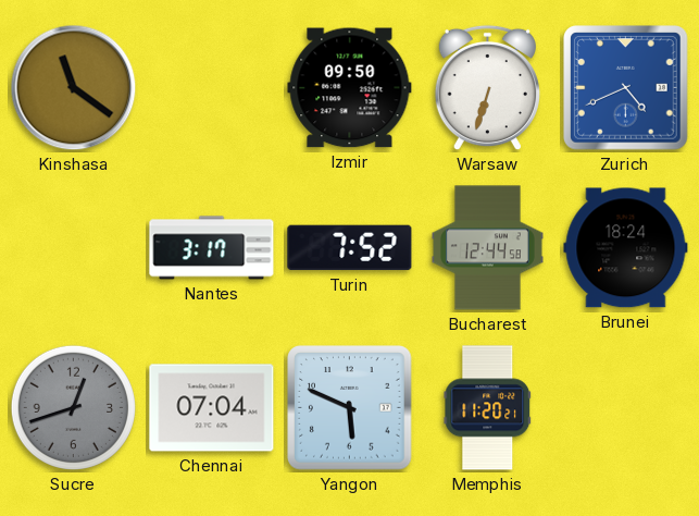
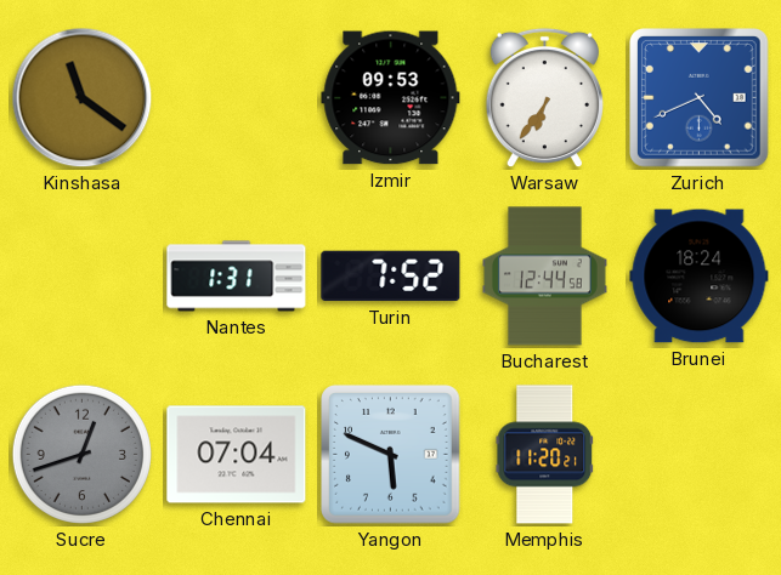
Izmir: 09:50 -> 09:53
Warsaw: 6:33 -> 6:36
Nantes: 3:17 -> 1:31
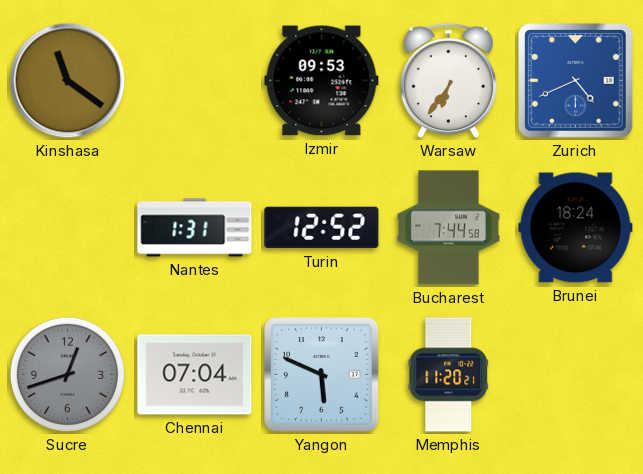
Turin: 7:52 -> 12:52
Bucharest: 12:44 -> 7:44
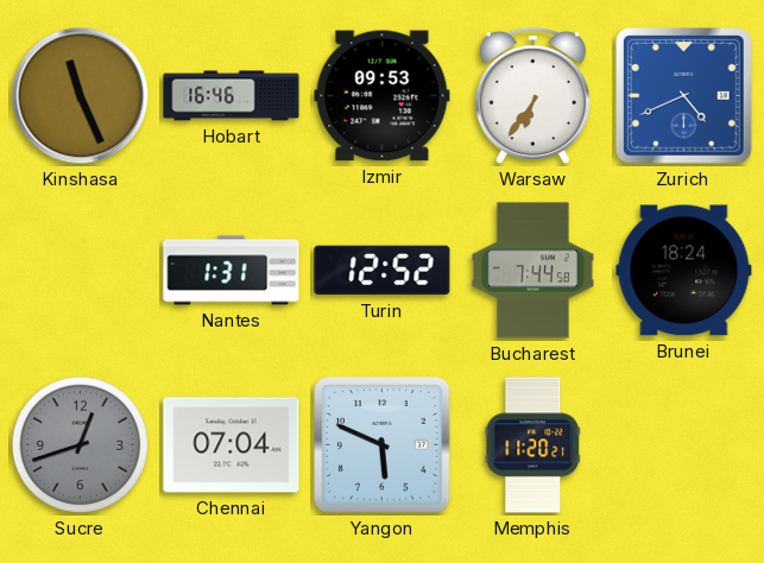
Kinshasa: 11:21 -> 11:26
Hobart: none -> 16:46
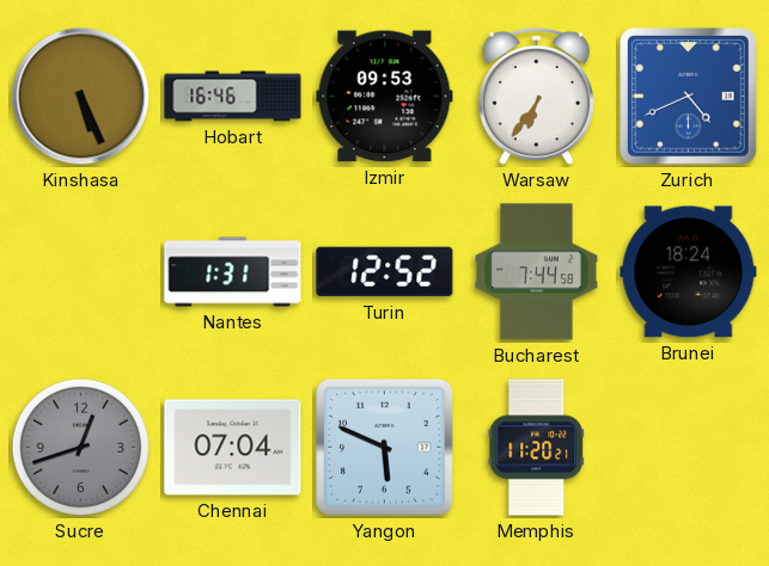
Kinshasa: 11:26 -> 5:26
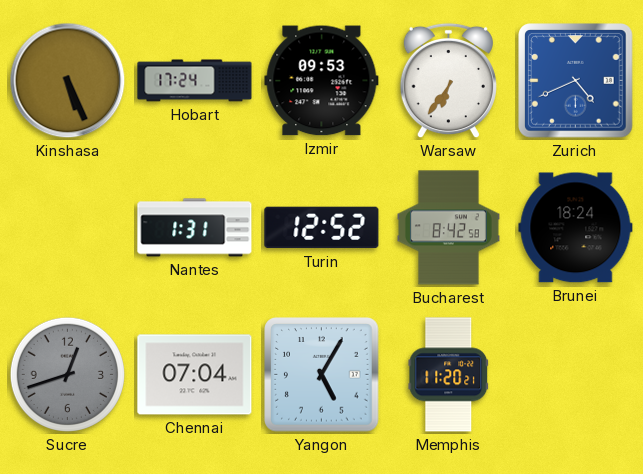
Hobart: 16:46 -> 17:24
Bucharest: 7:44 -> 8:42
Yangon: 5:49 -> 5:05
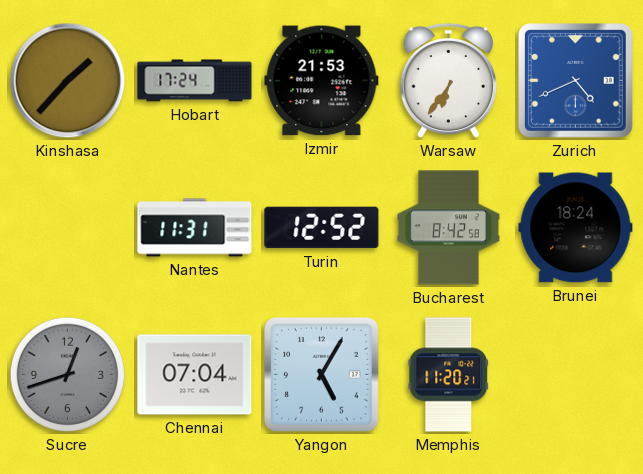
Kinshasa: 5:26 -> 1:37
Izmir: 09:53 -> 21:53
Nantes: 1:31 -> 11:31
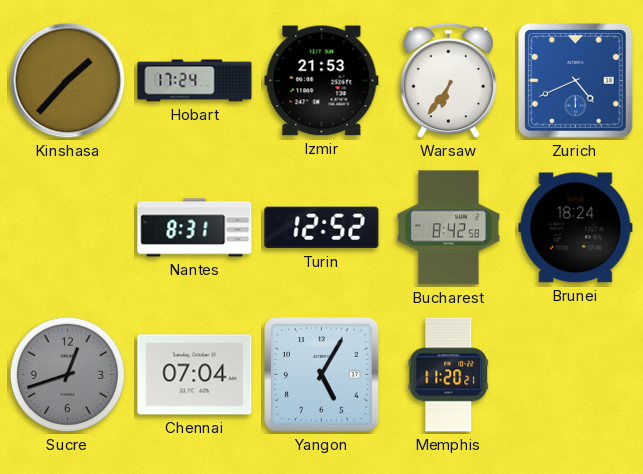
Nantes: 11:31 -> 8:31
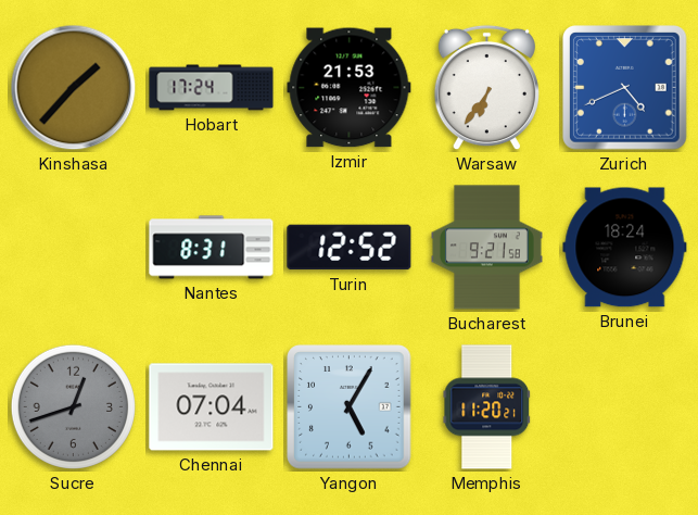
Bucharest: 8:42 -> 9:21
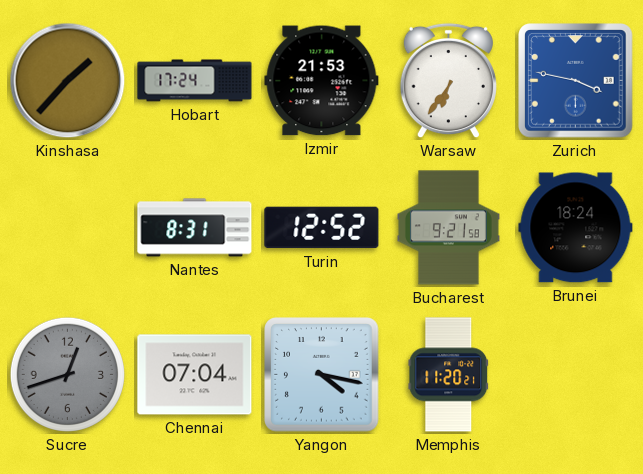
Zurich: 4:41 -> 3:47
Yangon: 5:05 -> 4:17
